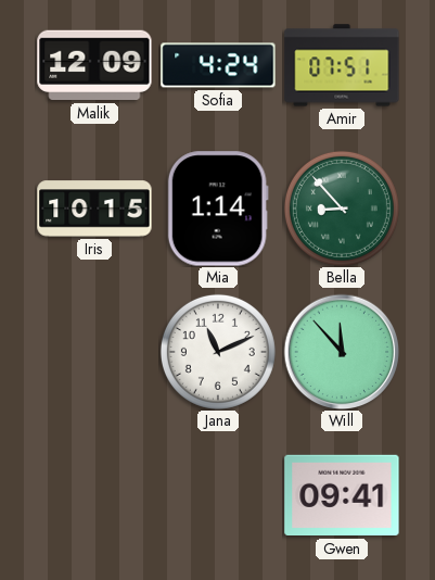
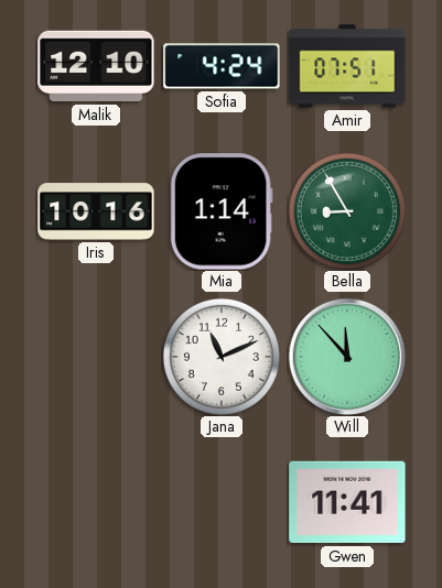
Malik: 12:09 -> 12:10
Iris: 10:15 -> 10:16
Bella: 8:53 -> 8:55
Gwen: 09:41 -> 11:41
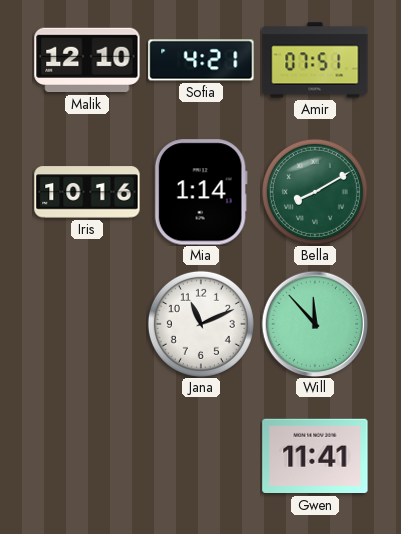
Sofia: 4:24 -> 4:21
Bella: 8:55 -> 8:10
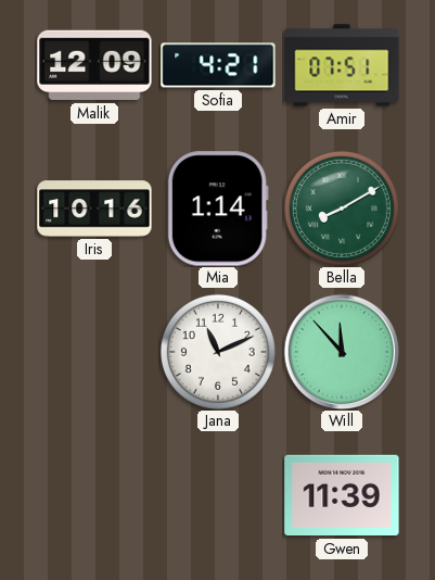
Malik: 12:10 -> 12:09
Gwen: 11:41 -> 11:39
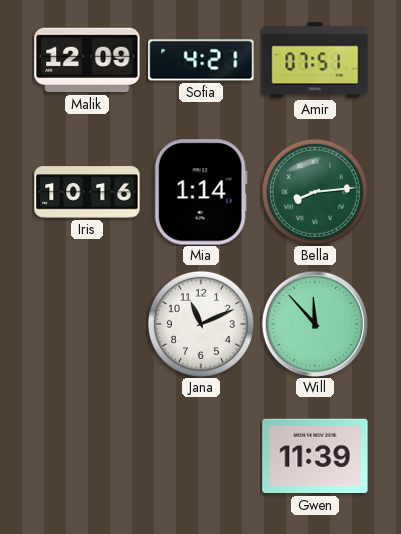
Bella: 8:10 -> 8:14
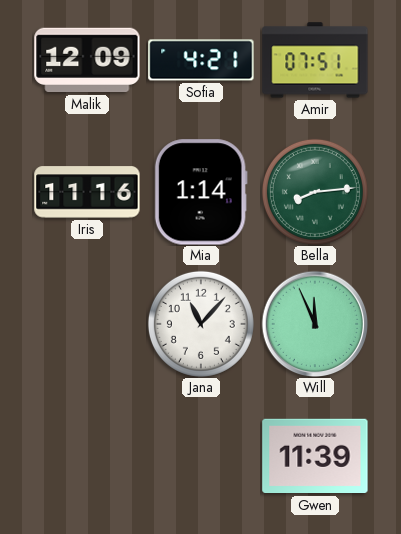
Iris: 10:16 -> 11:16
Jana: 11:11 -> 11:07
Will: 11:53 -> 11:56
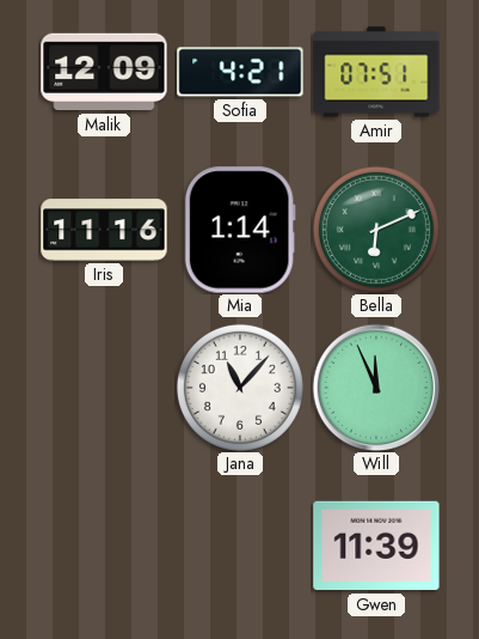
Bella: 8:14 -> 6:11
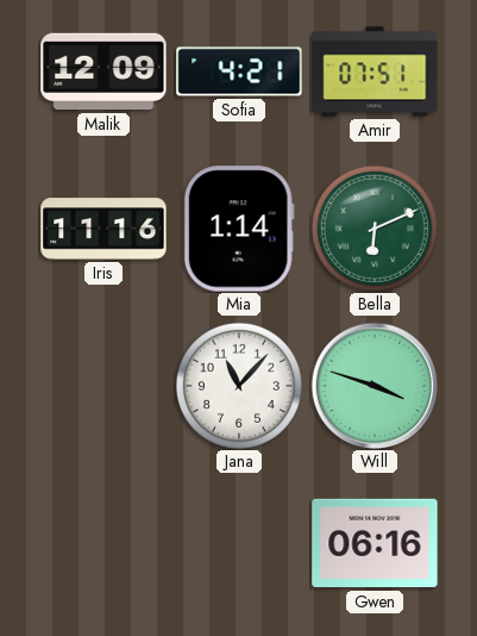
Will: 11:56 -> 3:48
Gwen: 11:39 -> 06:16
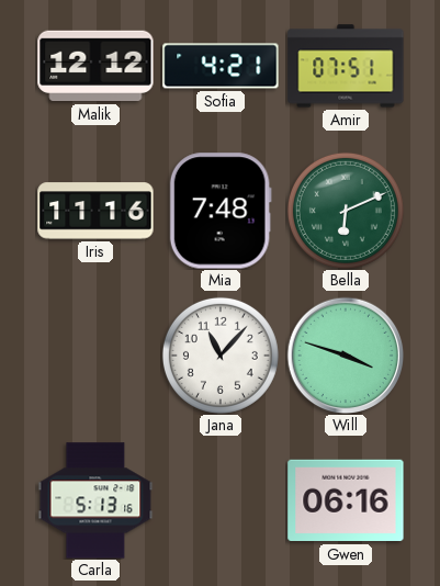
Malik: 12:09 -> 12:12
Mia: 1:14 -> 7:48
Carla: none -> 5:13
